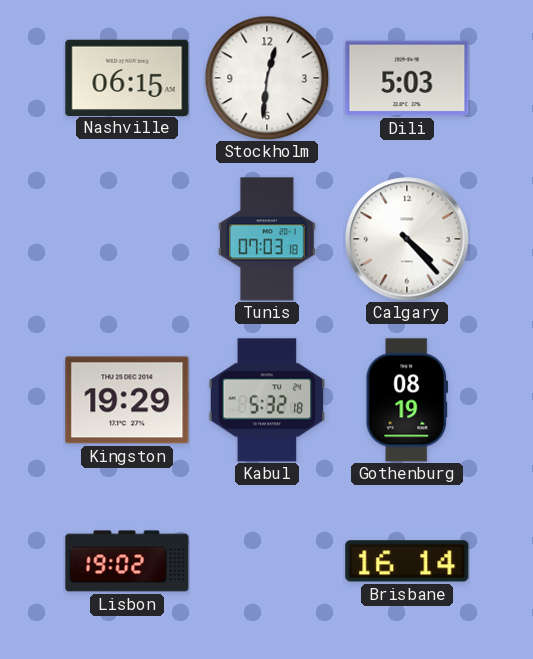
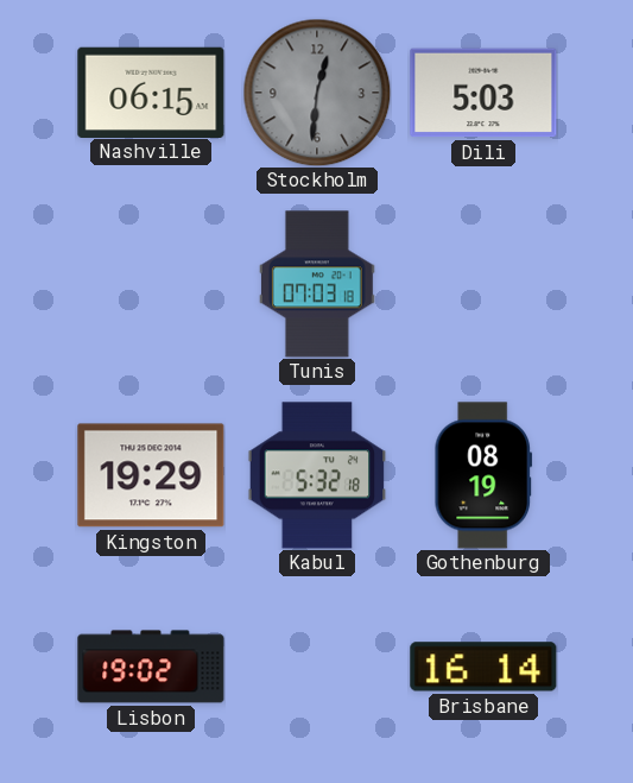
Stockholm dial: white -> grey
Calgary: 4:23 -> none
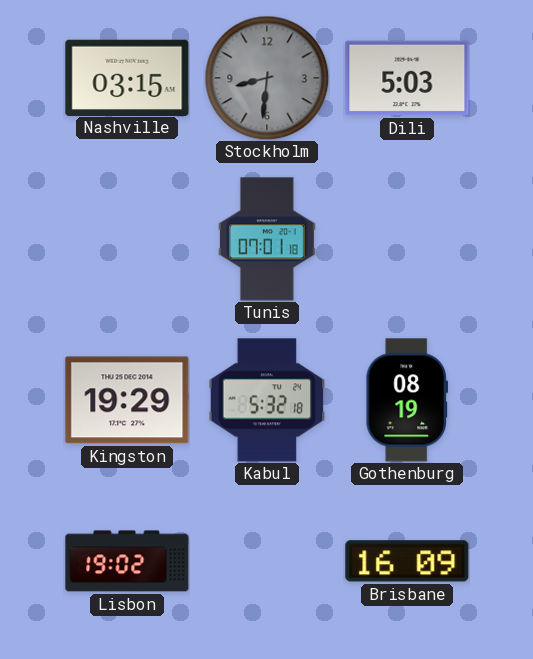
Nashville: 06:15 -> 03:15
Stockholm: 12:31 -> 8:31
Tunis: 07:03 -> 07:01
Brisbane: 16:14 -> 16:09
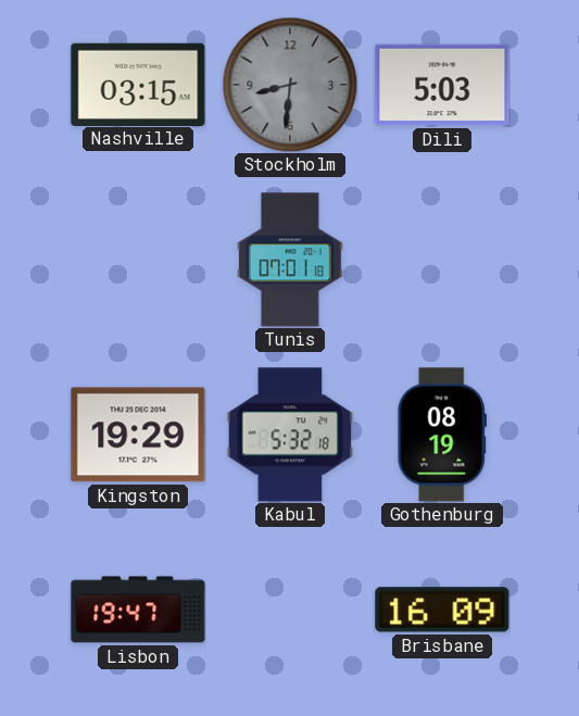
Lisbon: 19:02 -> 19:47
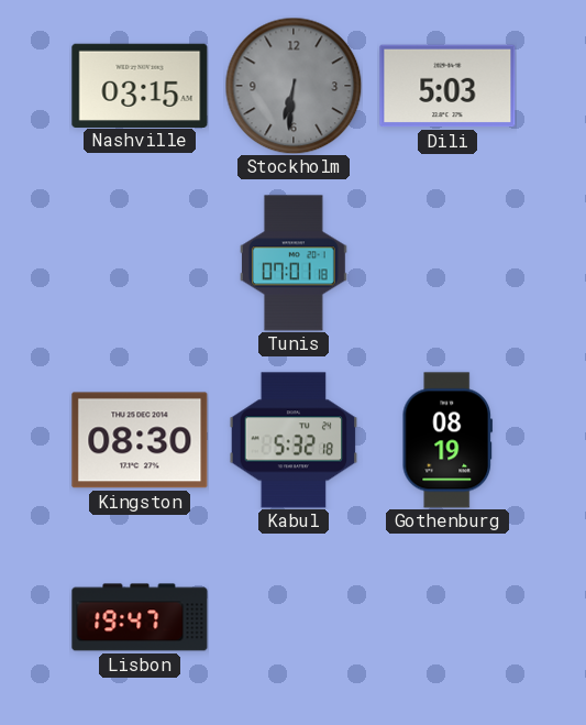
Stockholm: 8:31 -> 6:31
Kingston: 19:29 -> 08:30
Brisbane: 16:09 -> none
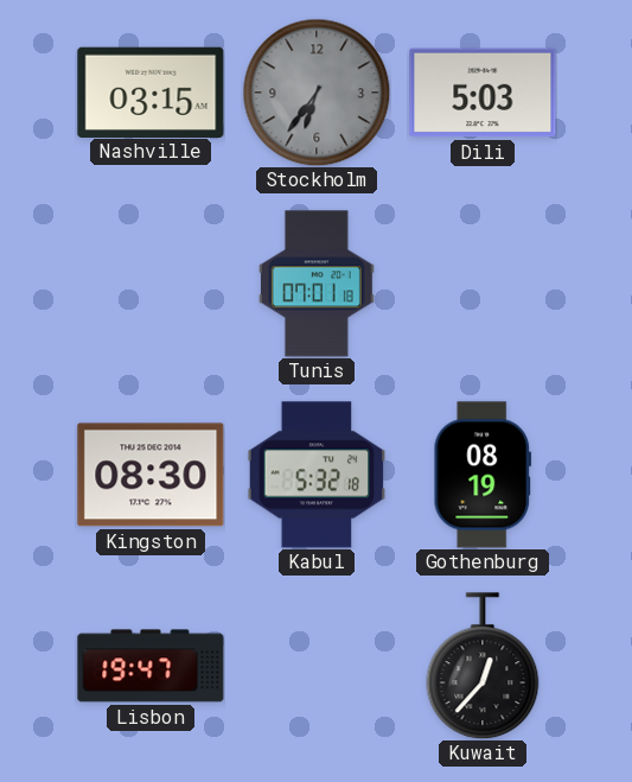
Stockholm: 6:31 -> 6:36
Kuwait: none -> 12:37
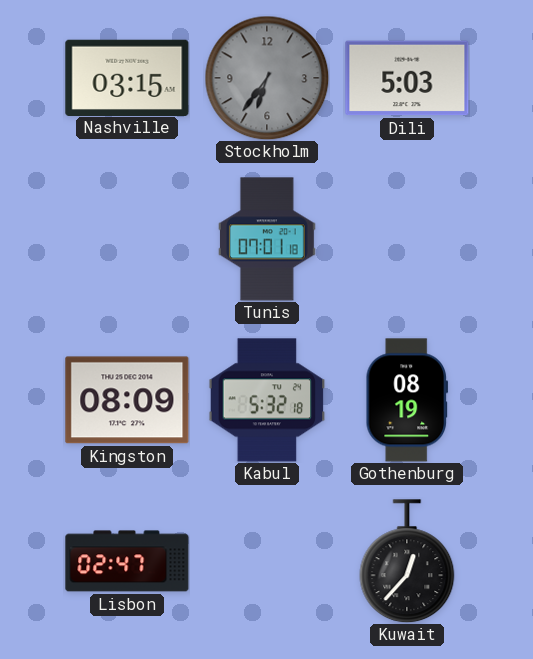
Kingston: 08:30 -> 08:09
Lisbon: 19:47 -> 02:47
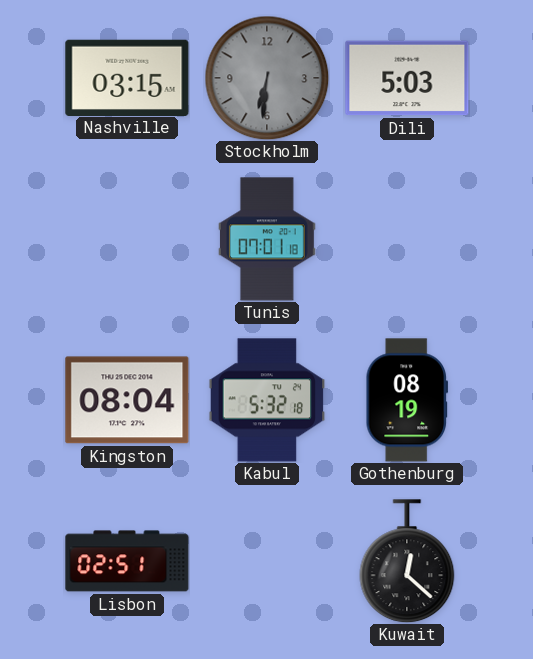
Stockholm: 6:36 -> 6:31
Kingston: 08:09 -> 08:04
Lisbon: 02:47 -> 02:51
Kuwait: 12:37 -> 12:22
